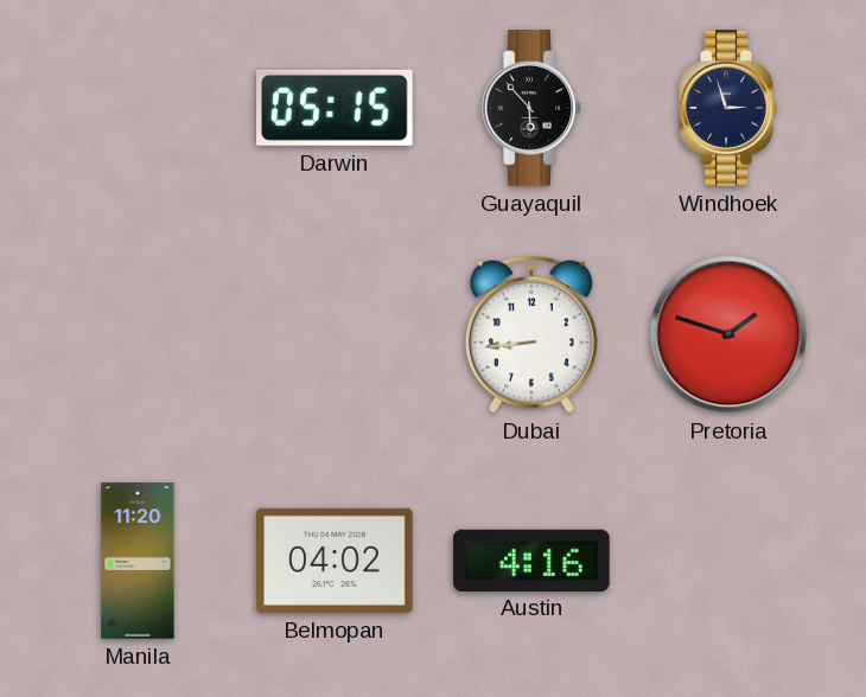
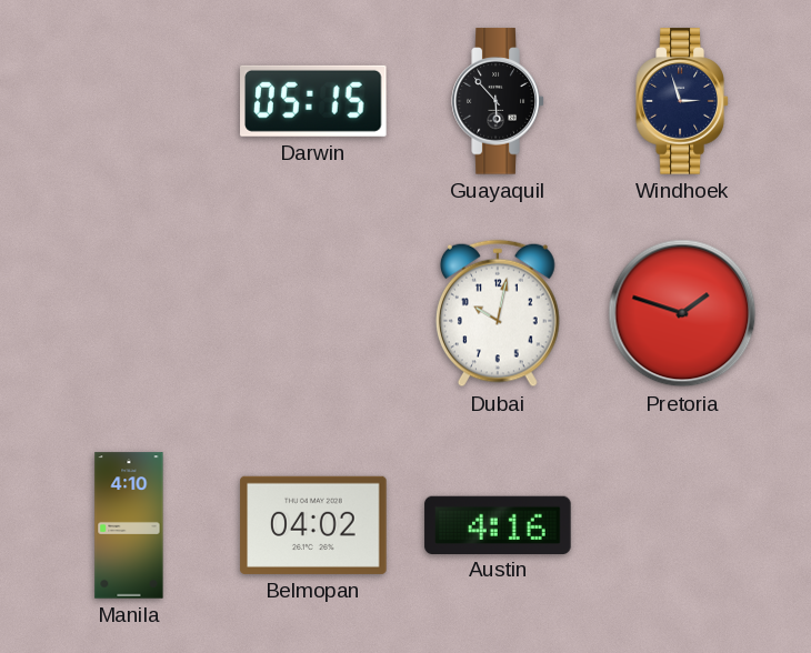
Dubai: 8:44 -> 10:02
Manila: 11:20 -> 4:10
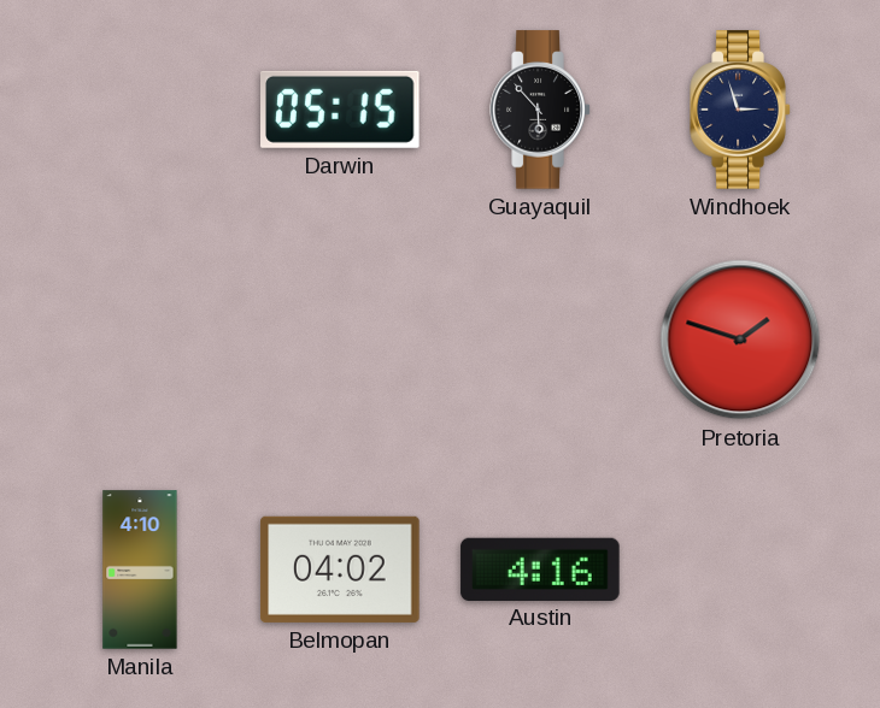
Dubai: 10:02 -> none
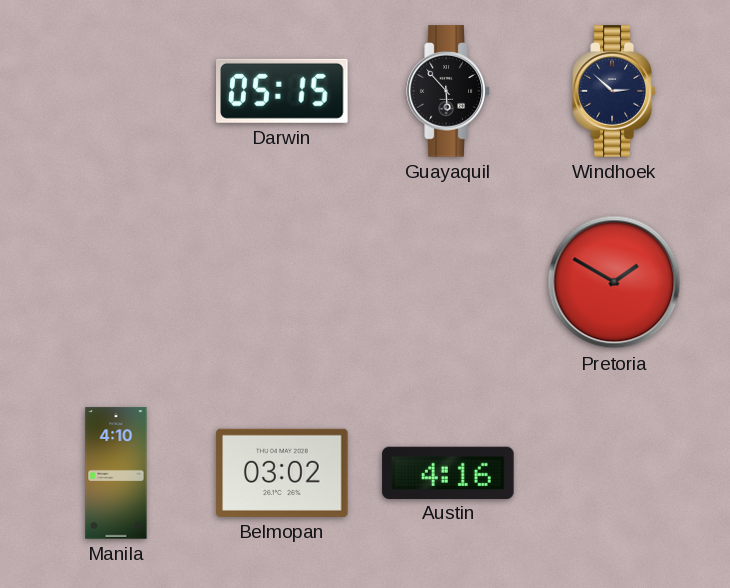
Windhoek: 2:57 -> 2:52
Pretoria: 1:48 -> 1:50
Belmopan: 04:02 -> 03:02
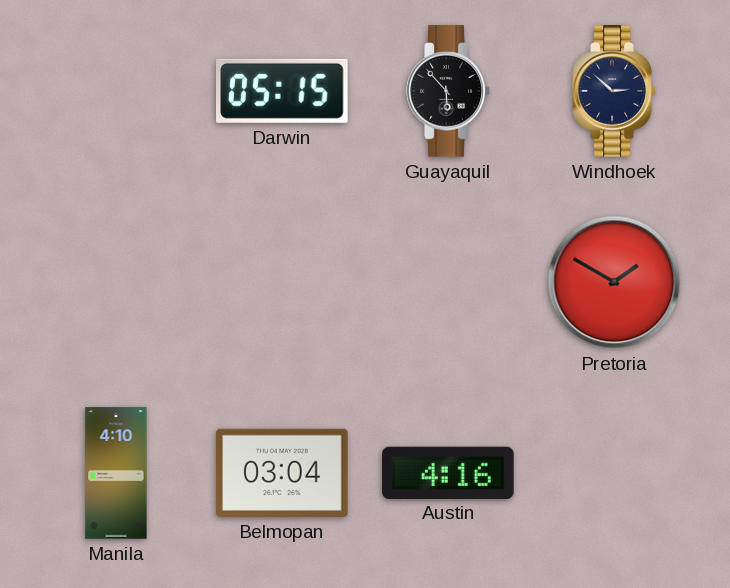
Belmopan: 03:02 -> 03:04
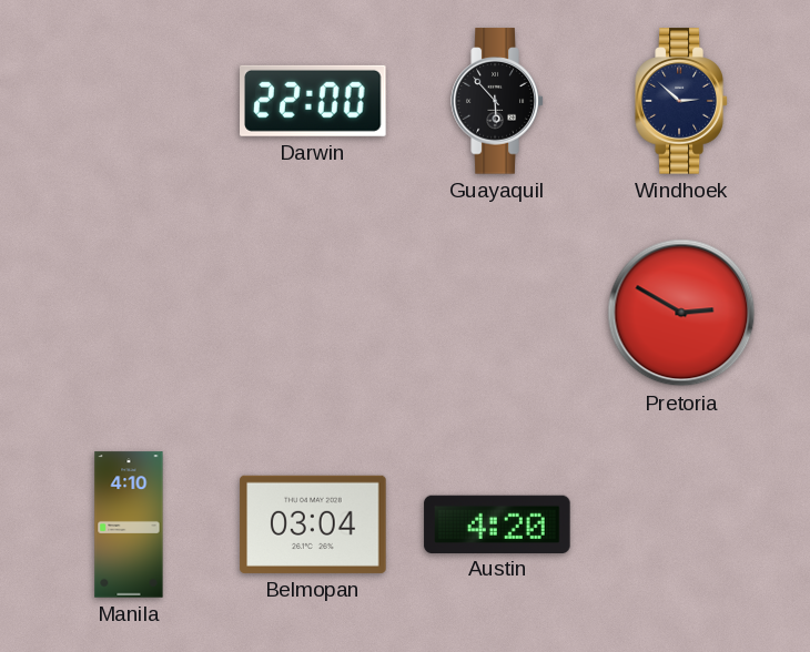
Darwin: 05:15 -> 22:00
Pretoria: 1:50 -> 2:50
Austin: 4:16 -> 4:20
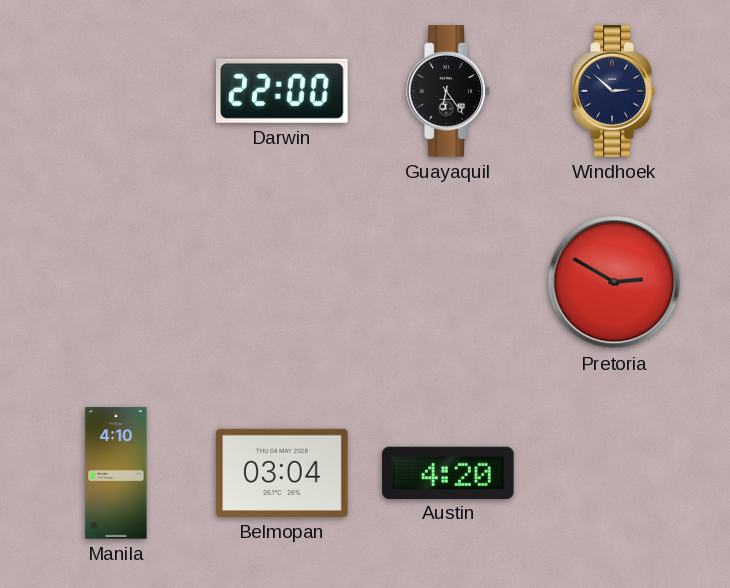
Guayaquil: 5:53 -> 6:24
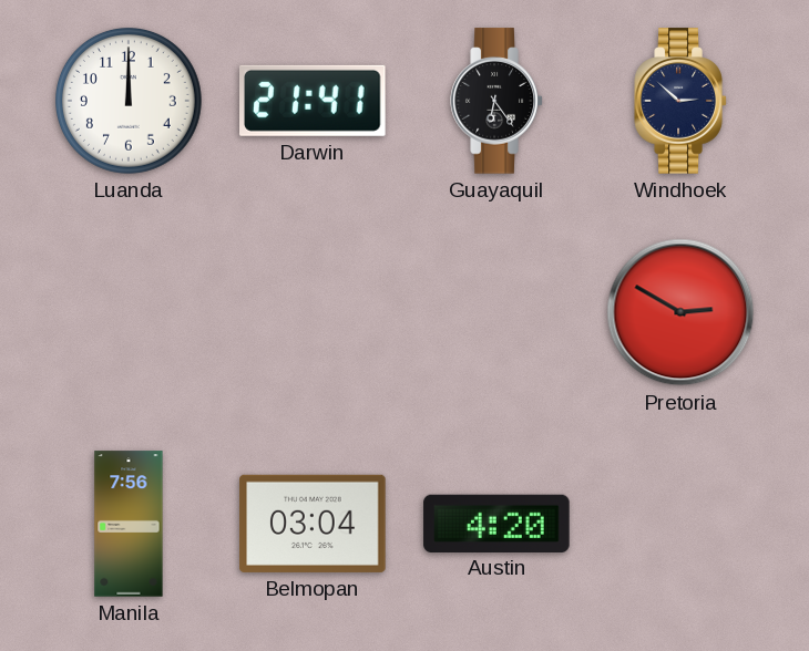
Luanda: none -> 12:00
Darwin: 22:00 -> 21:41
Manila: 4:10 -> 7:56
